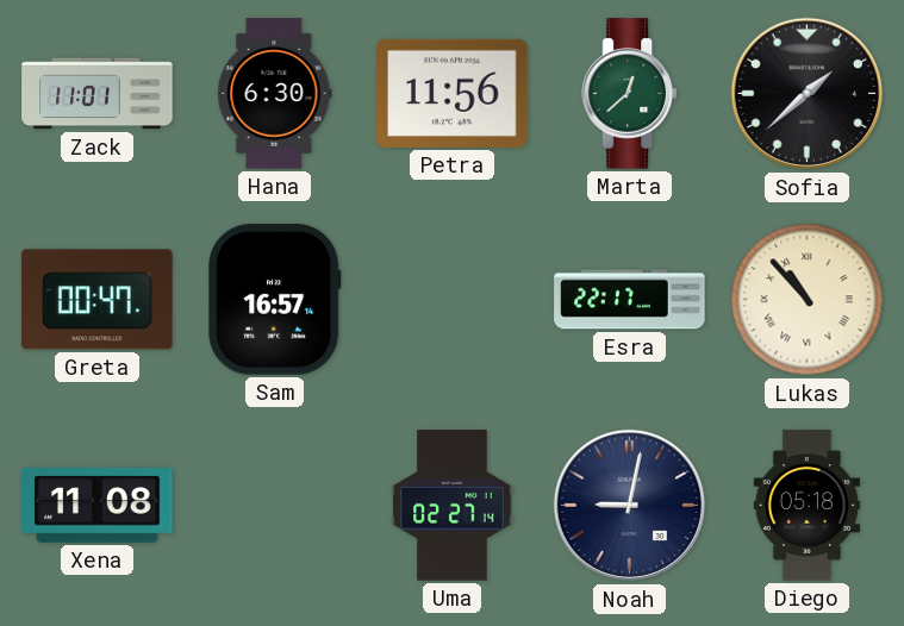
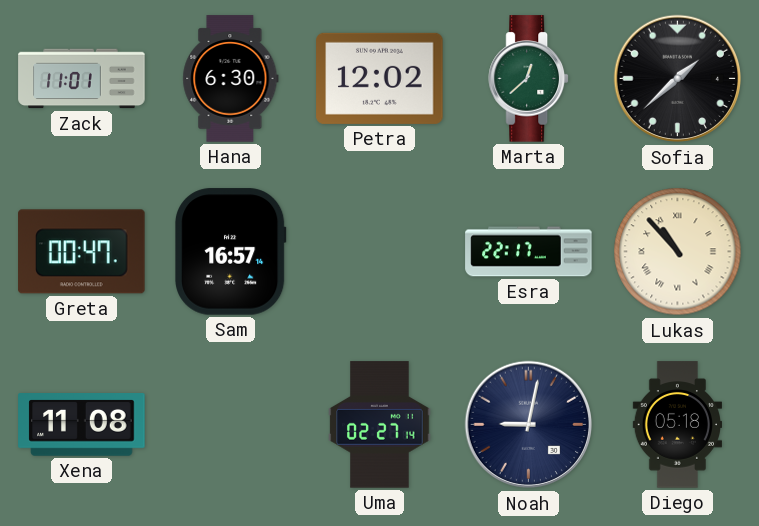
Petra: 11:56 -> 12:02
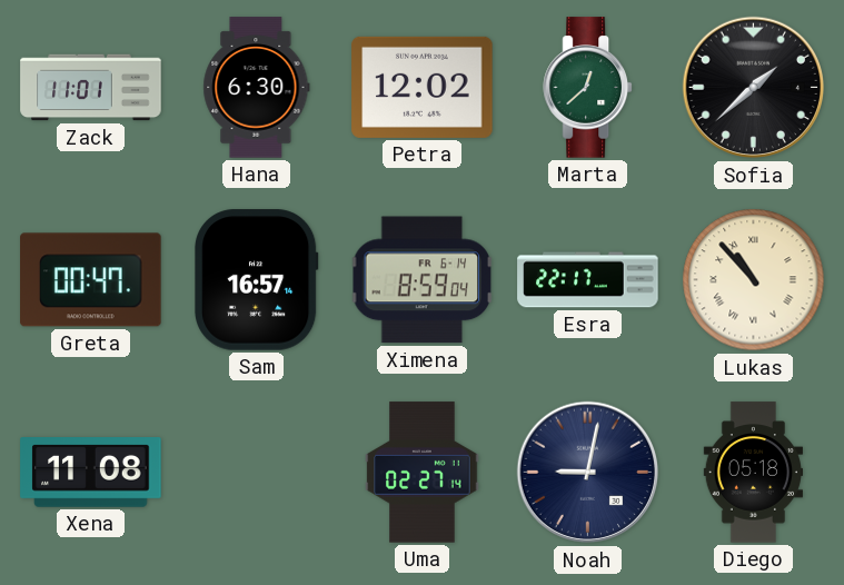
Ximena: none -> 8:59
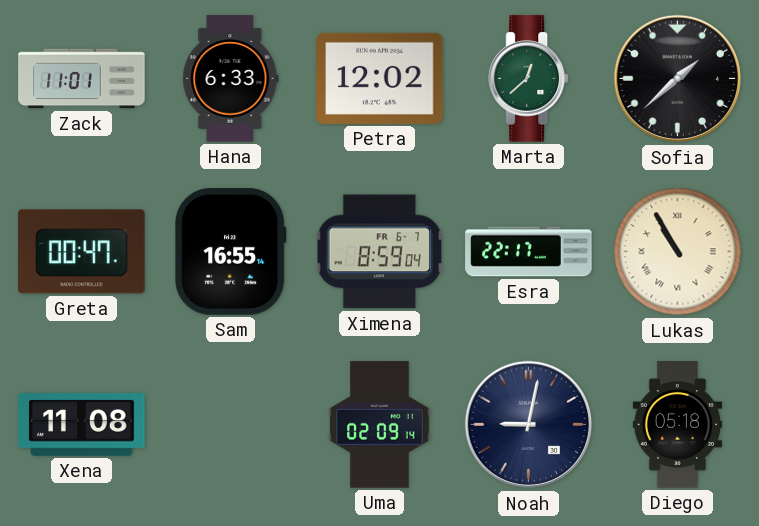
Hana: 6:30 -> 6:33
Sam: 16:57 -> 16:55
Ximena date: FR 6-14 -> FR 6-7
Lukas: 10:53 -> 10:55
Uma: 02:27 -> 02:09
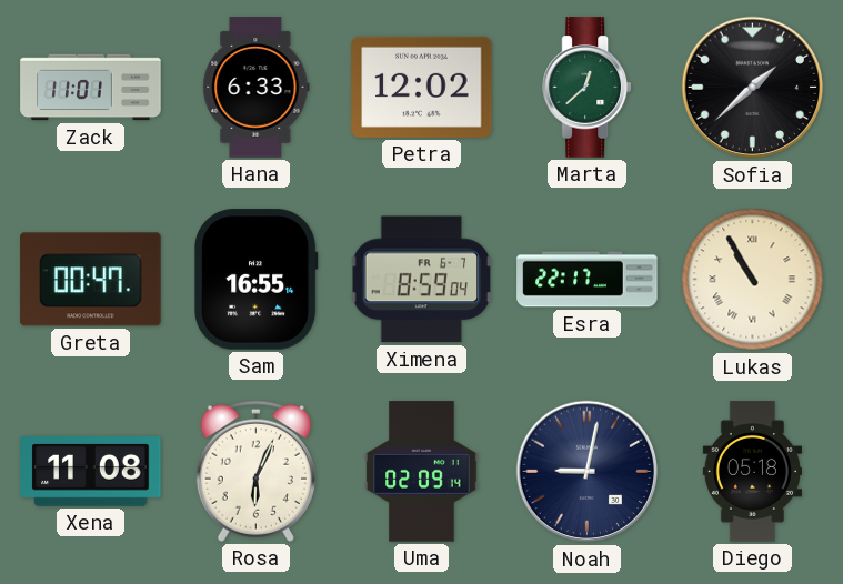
Rosa: none -> 6:04
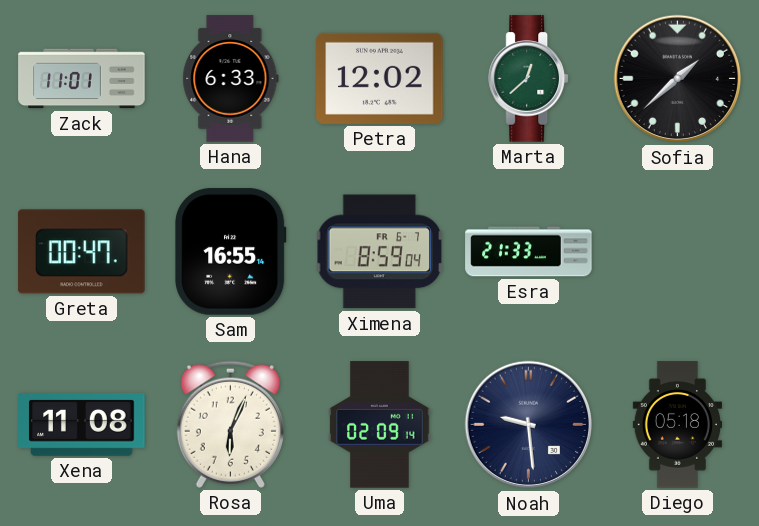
Esra: 22:17 -> 21:33
Lukas: 10:55 -> none
Noah: 9:02 -> 9:29
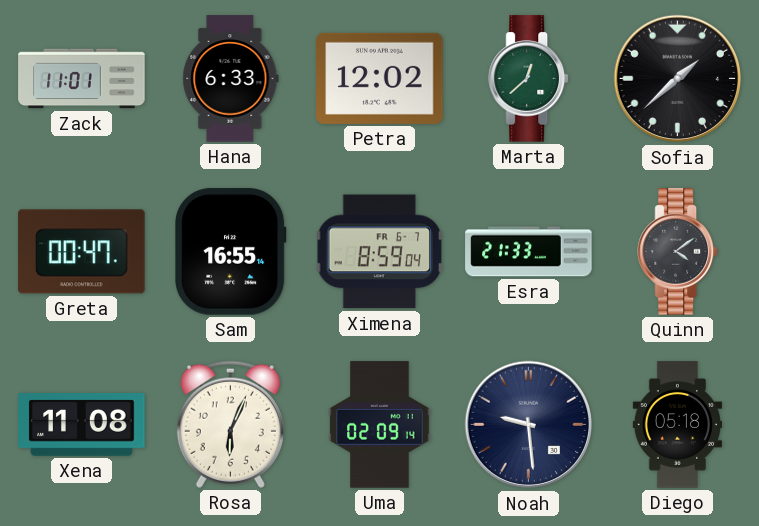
Quinn: none -> 4:09
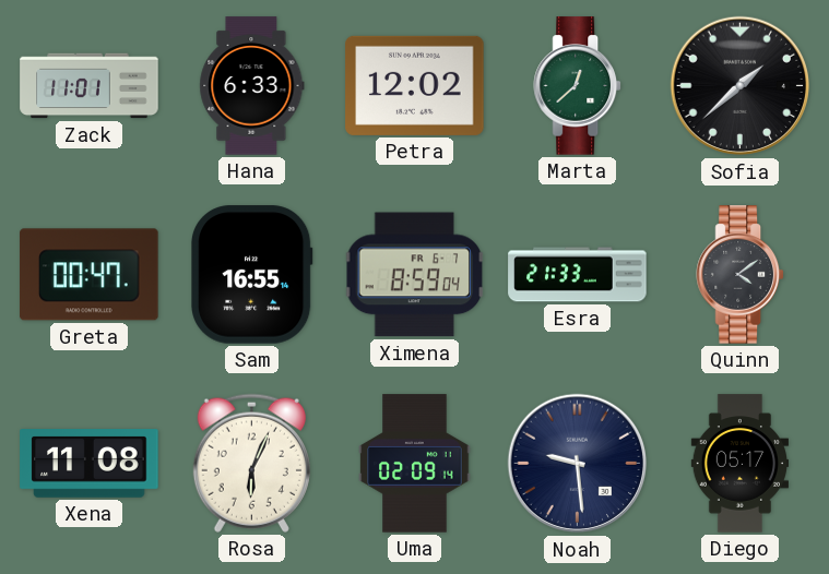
Diego: 05:18 -> 05:17
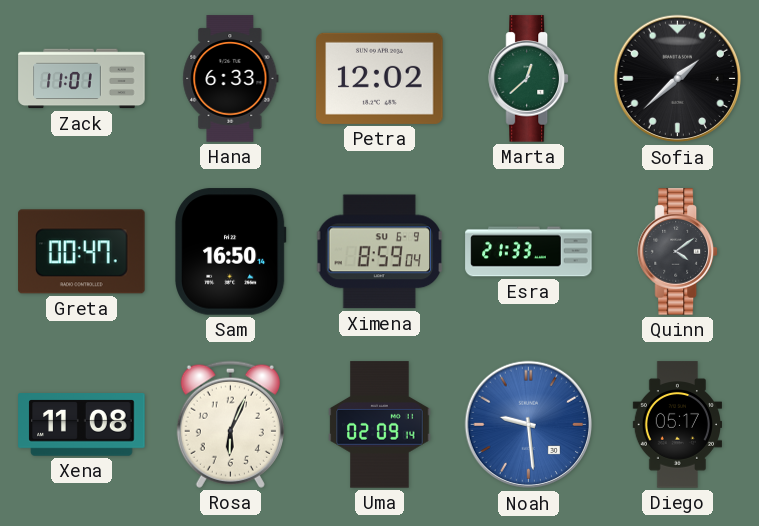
Sam: 16:55 -> 16:50
Ximena date: FR 6-7 -> SU 6-9
Noah dial: navy -> blue
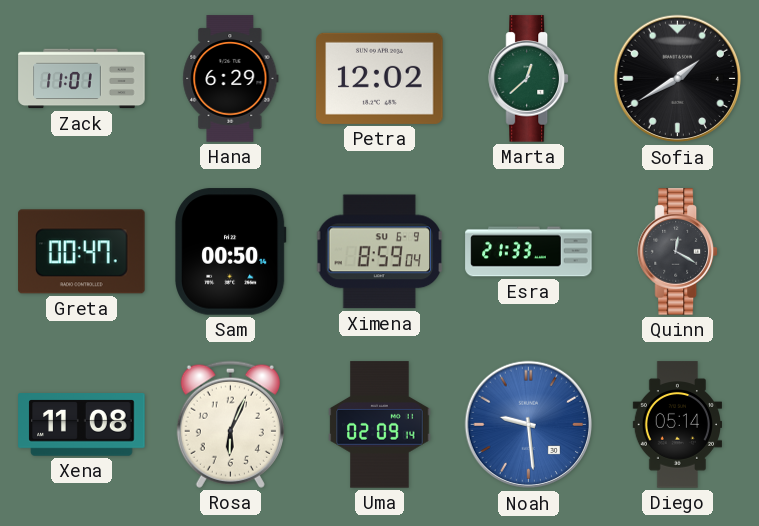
Hana: 6:33 -> 6:29
Sofia: 1:38 -> 1:40
Sam: 16:50 -> 00:50
Quinn: 4:09 -> 12:20
Diego: 05:17 -> 05:14
